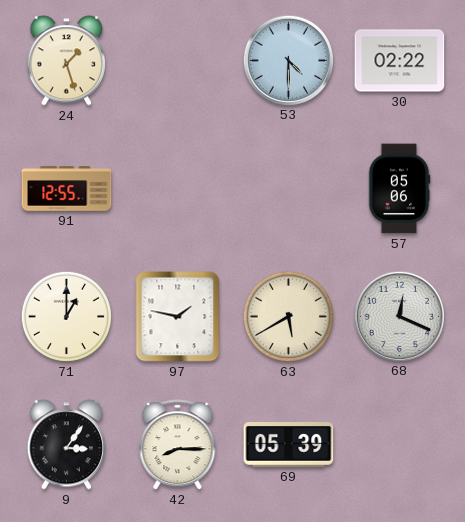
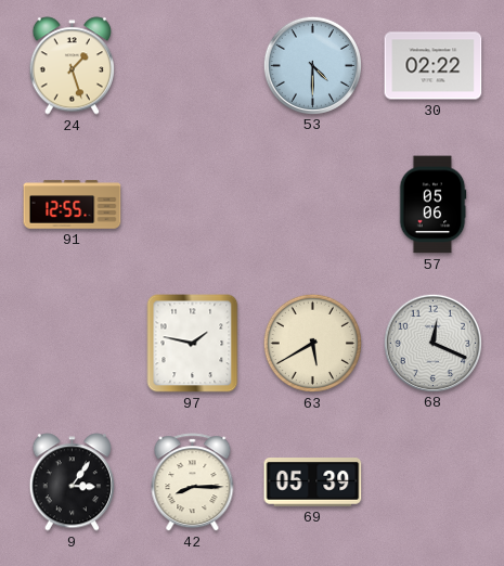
71: 1:00 -> none
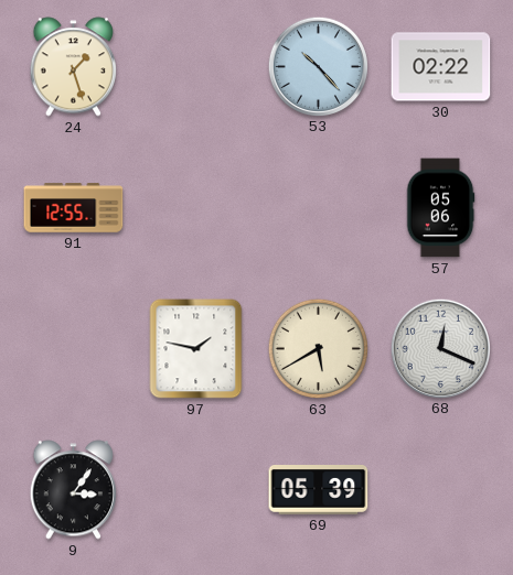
53: 4:30 -> 10:23
42: 8:15 -> none
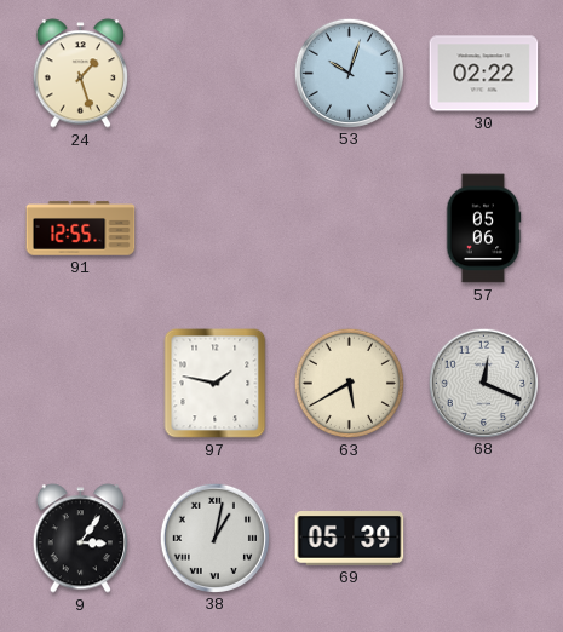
53: 10:23 -> 10:03
38: none -> 1:02
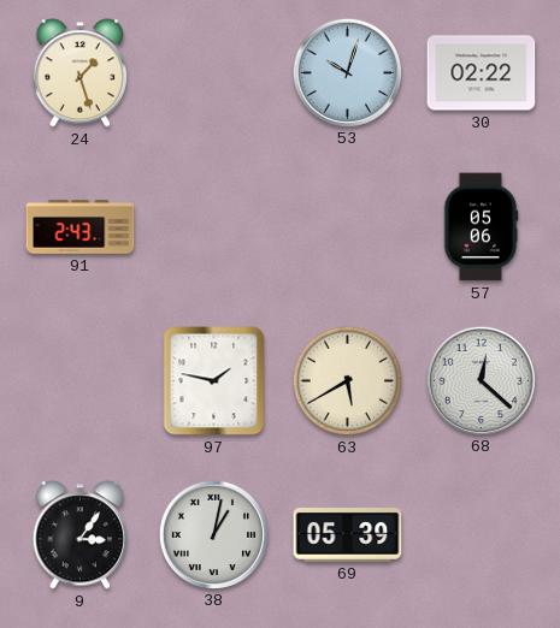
91: 12:55 -> 2:43
68: 12:19 -> 12:22
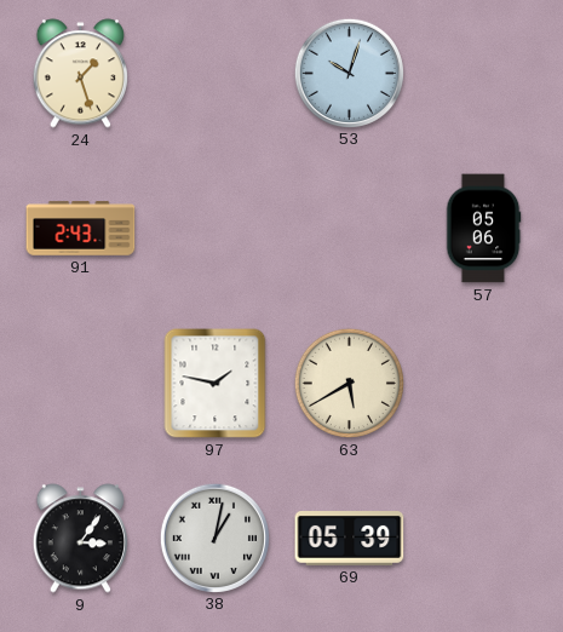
30: 02:22 -> none
68: 12:22 -> none
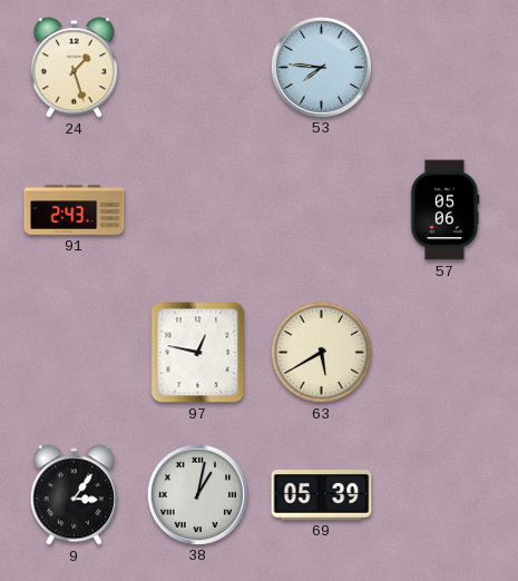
53: 10:03 -> 7:46
97: 1:47 -> 12:47
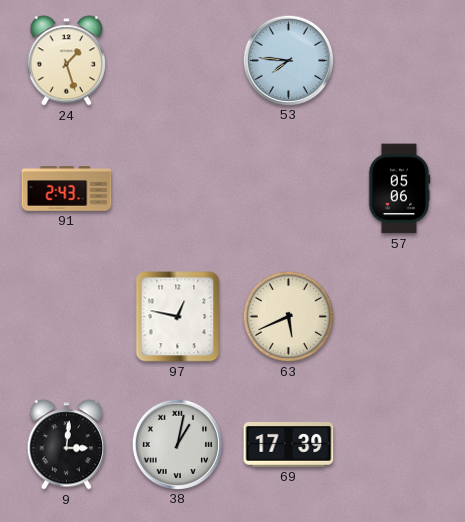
63: 5:40 -> 5:41
9: 3:06 -> 3:01
69: 05:39 -> 17:39
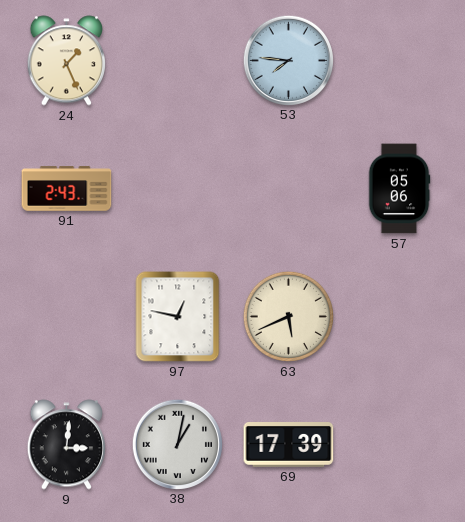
24: 1:27 -> 1:26
